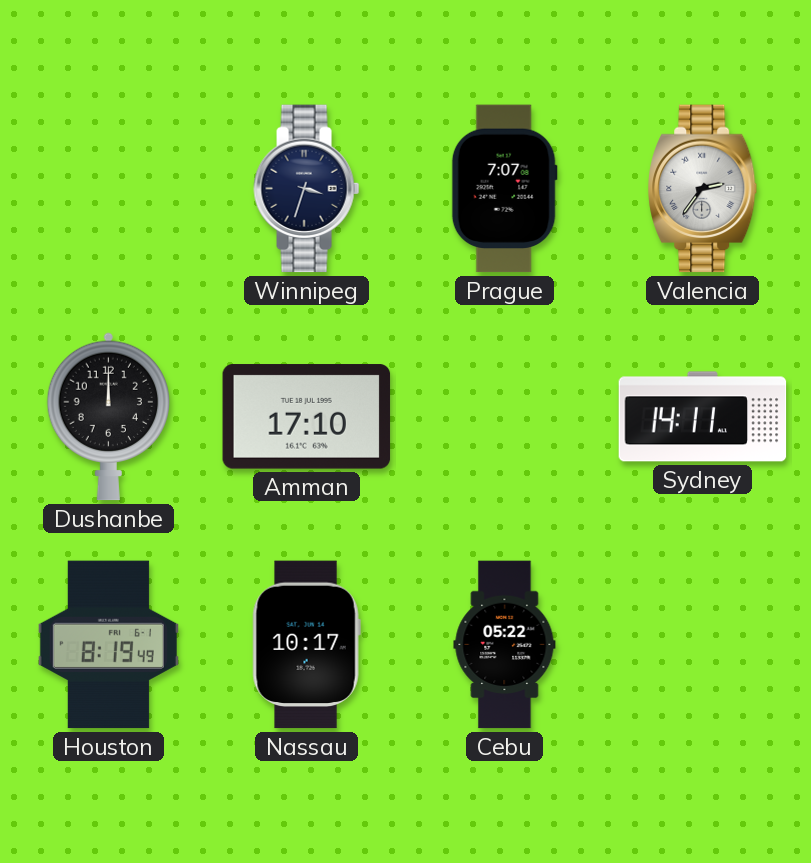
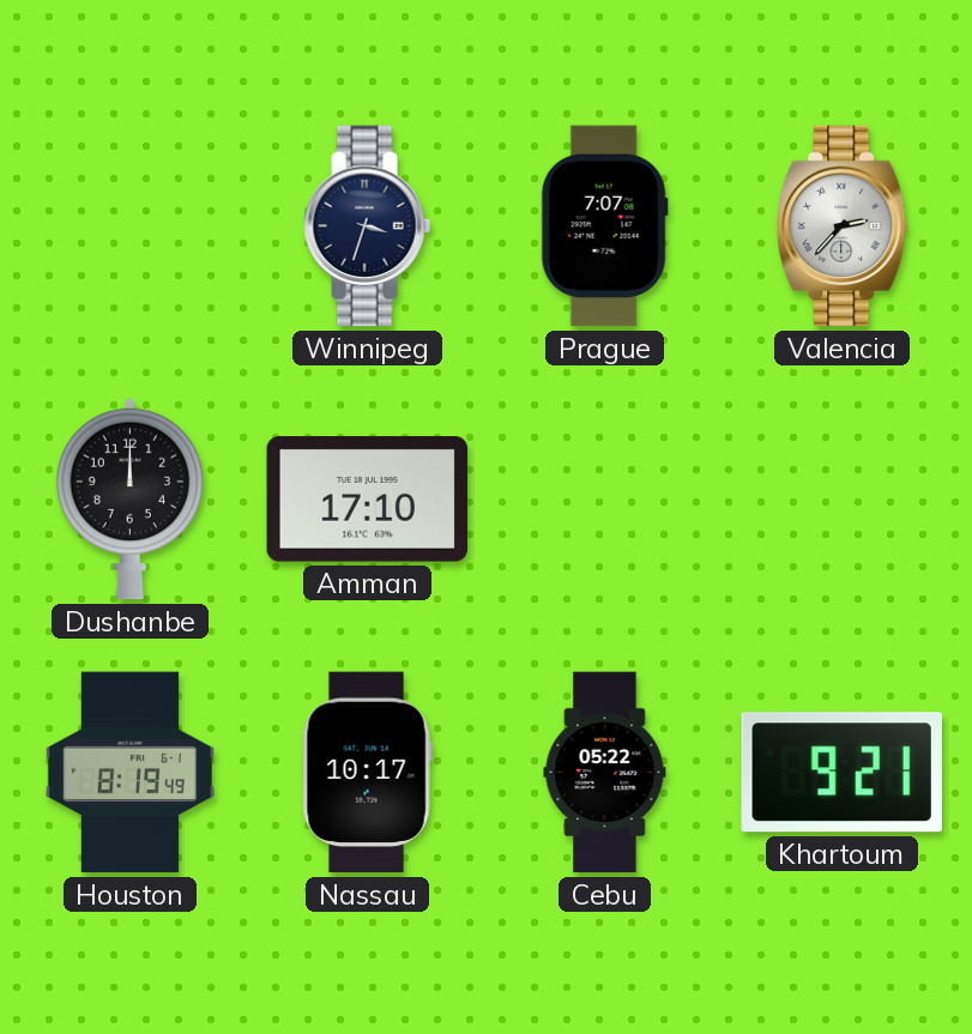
Valencia: 2:36 -> 2:37
Sydney: 14:11 -> none
Khartoum: none -> 9:21
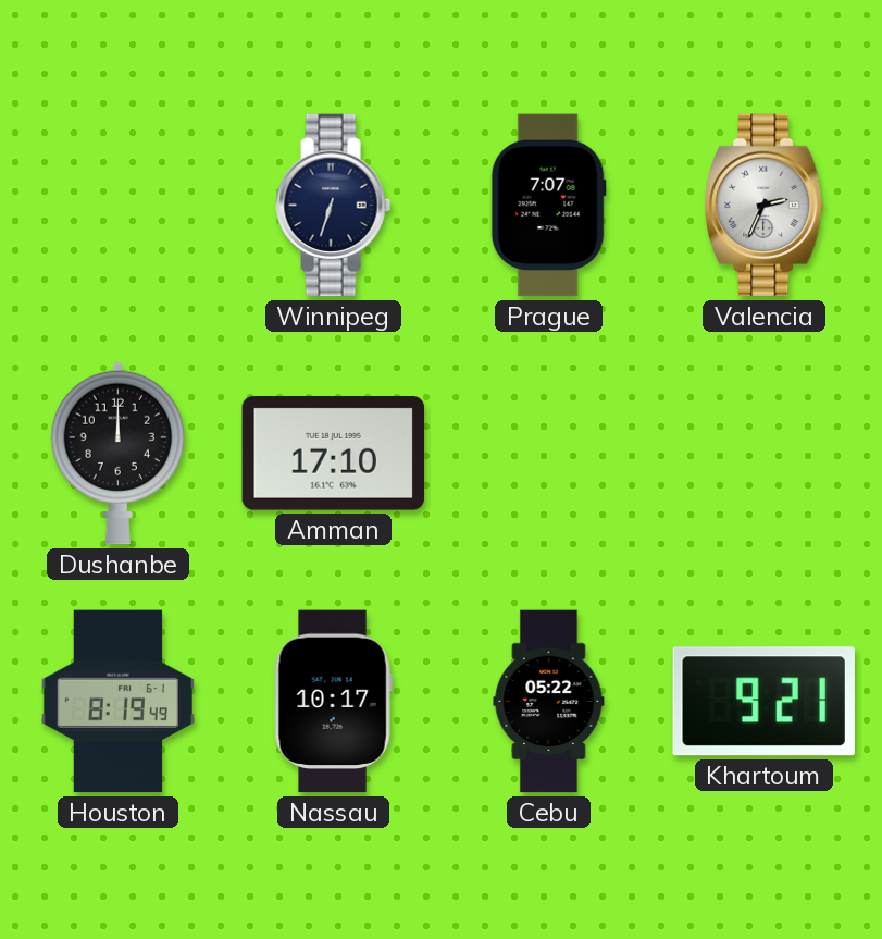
Winnipeg: 3:33 -> 6:33
Valencia: 2:37 -> 2:34
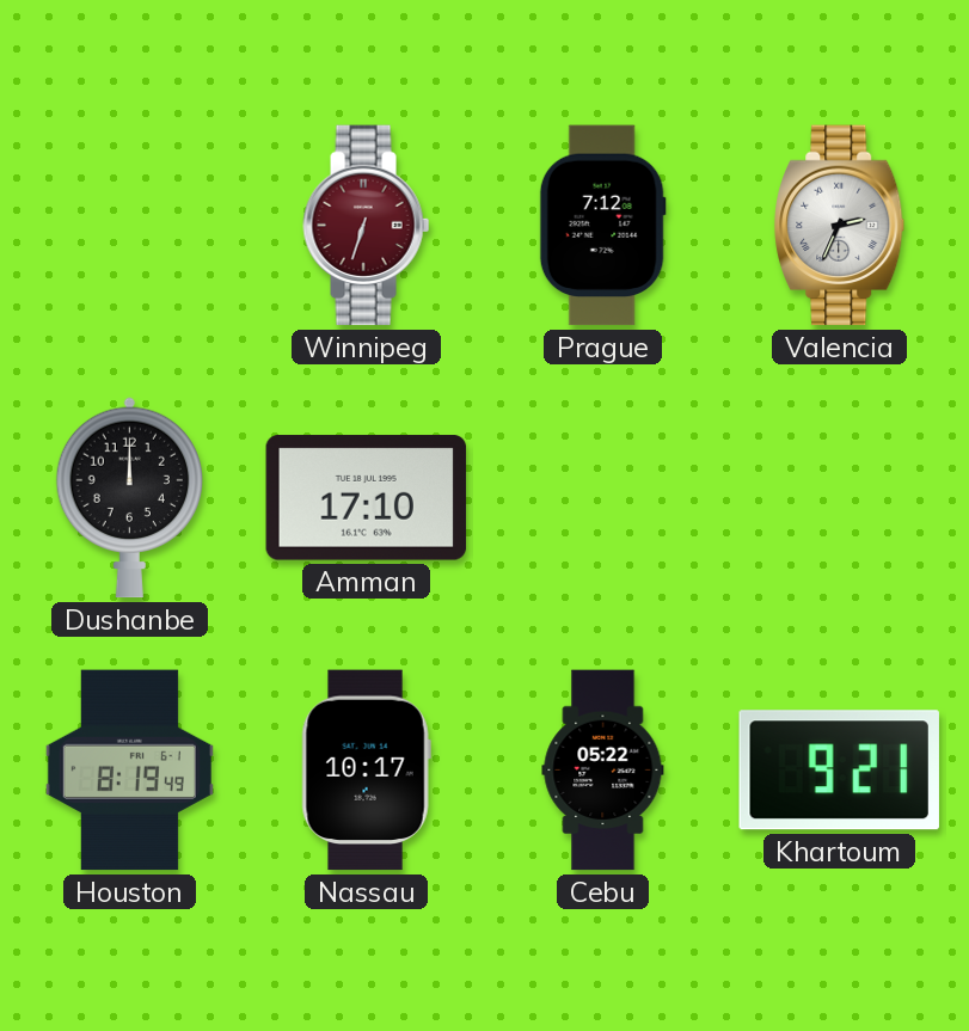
Winnipeg dial: navy -> burgundy
Prague: 7:07 -> 7:12
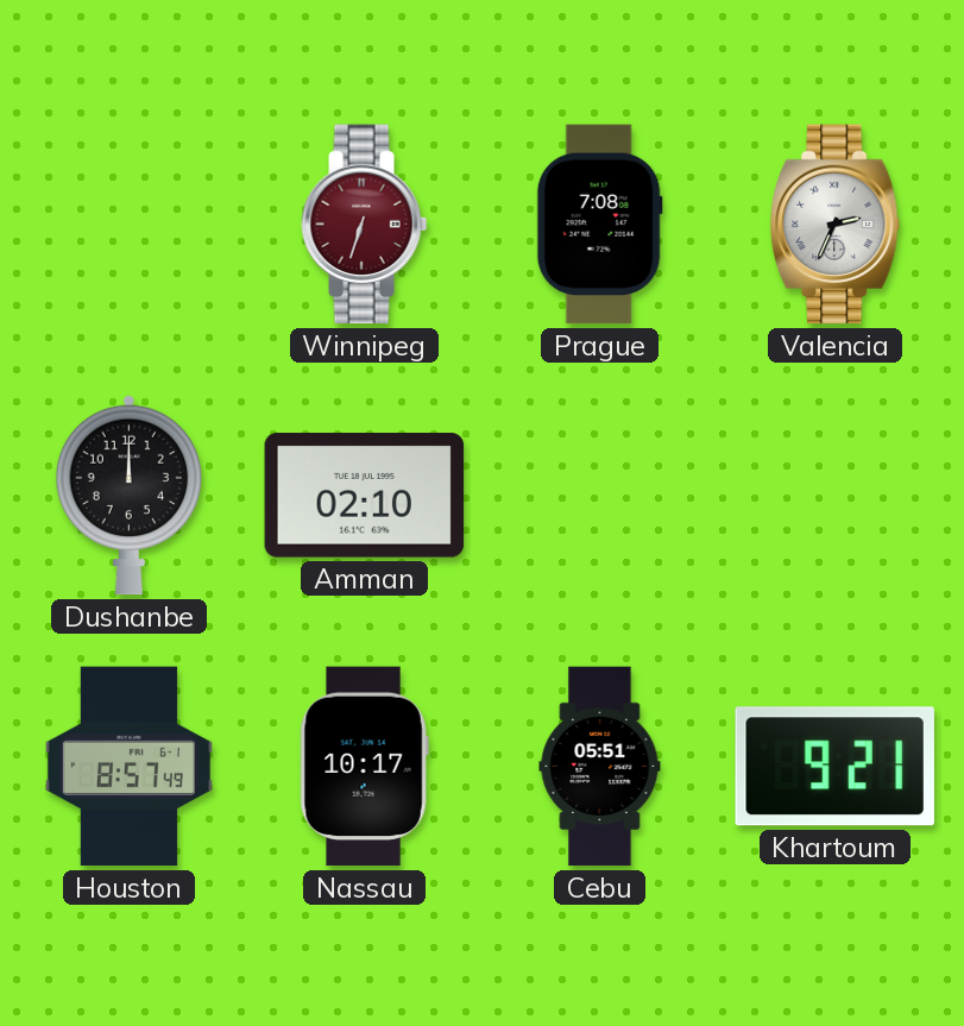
Prague: 7:12 -> 7:08
Amman: 17:10 -> 02:10
Houston: 8:19 -> 8:57
Cebu: 05:22 -> 05:51
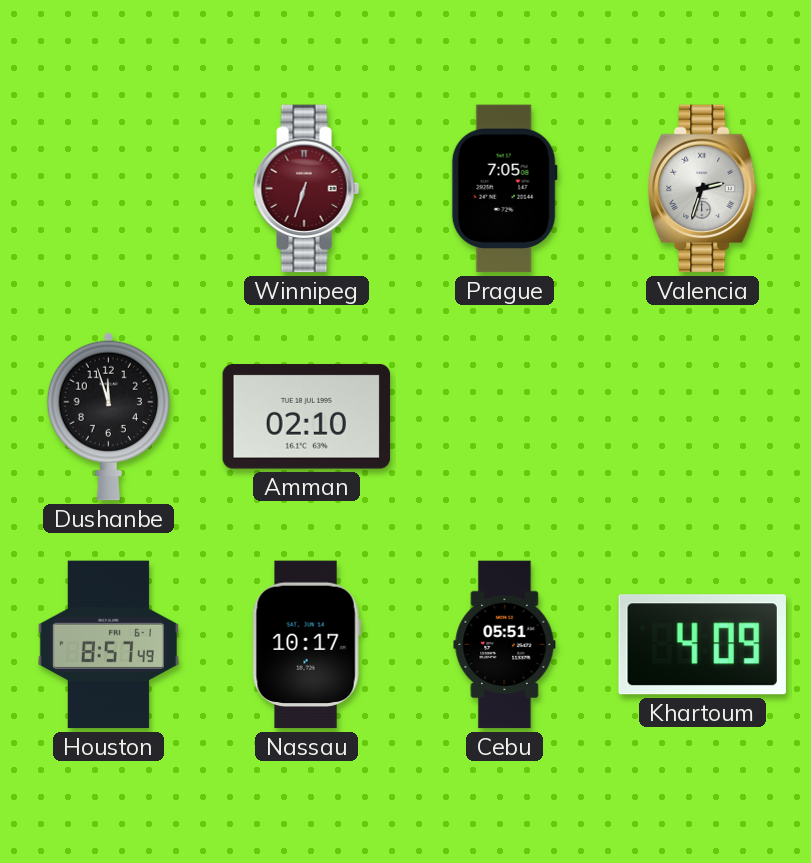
Prague: 7:08 -> 7:05
Valencia: 2:34 -> 2:33
Dushanbe: 12:00 -> 11:57
Khartoum: 9:21 -> 4:09
